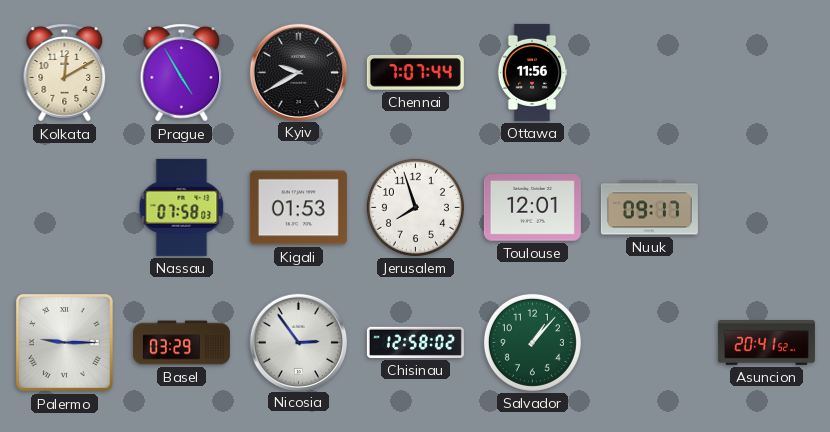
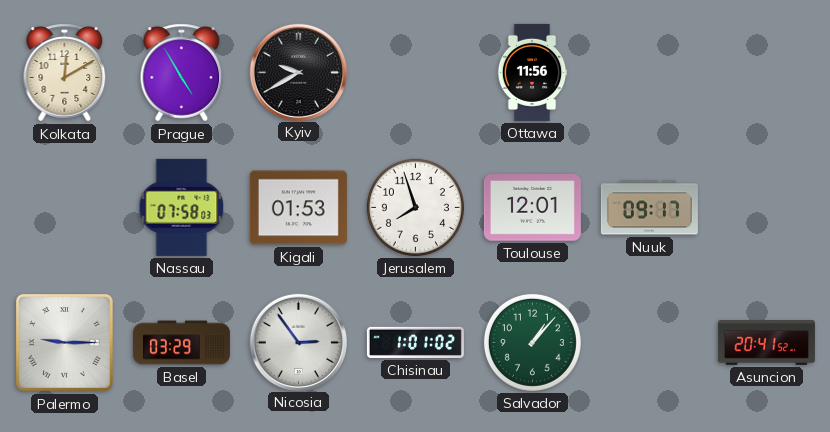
Chennai: 7:07 -> none
Chisinau: 12:58 -> 1:01
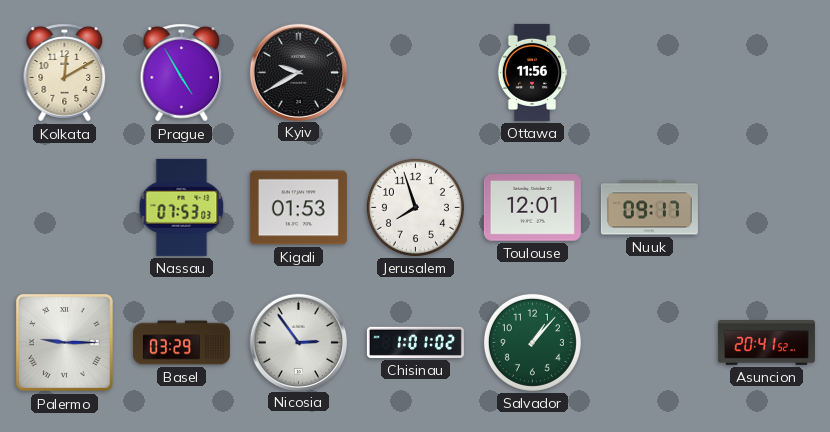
Nassau: 07:58 -> 07:53
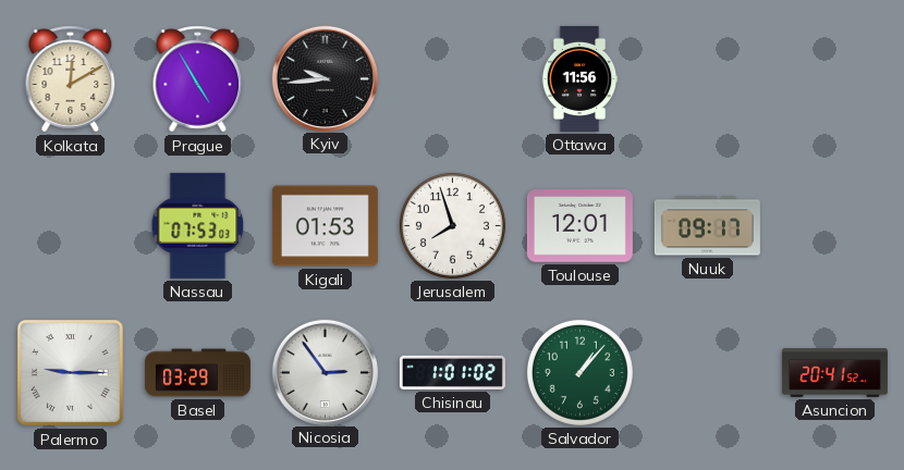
Kyiv: 9:40 -> 9:44
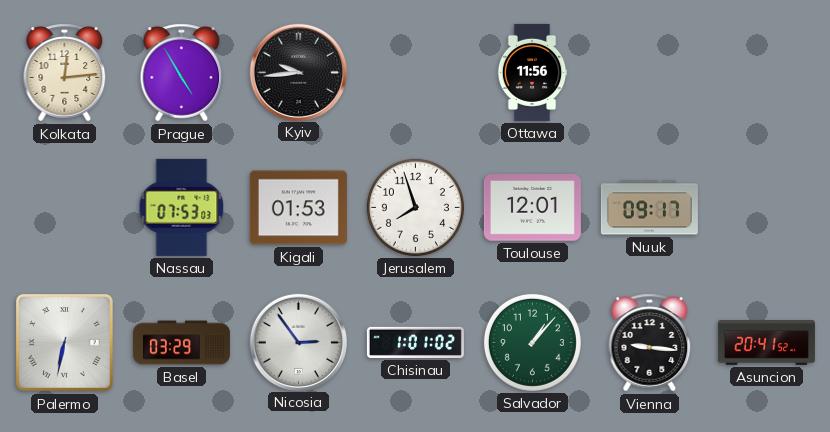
Kolkata: 12:10 -> 12:14
Palermo: 9:15 -> 6:32
Vienna: none -> 9:16
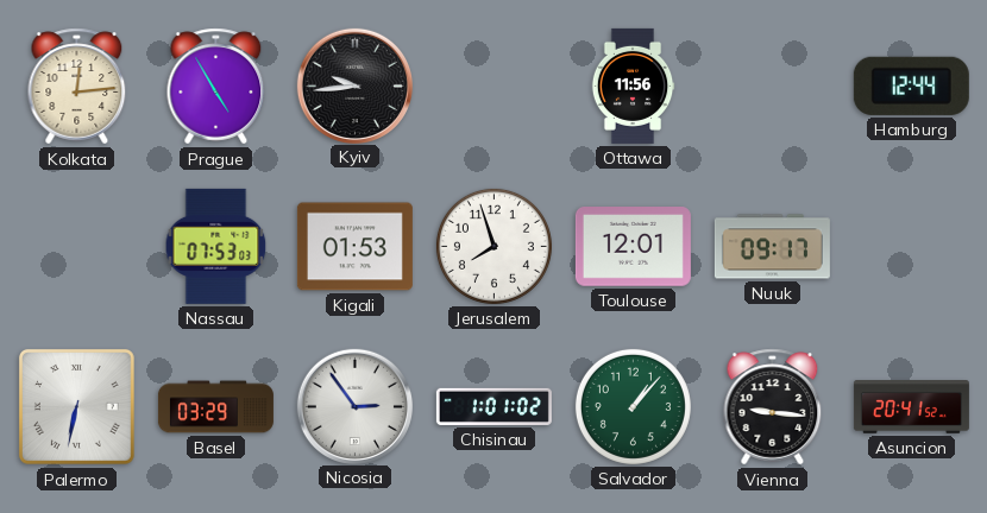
Hamburg: none -> 12:44
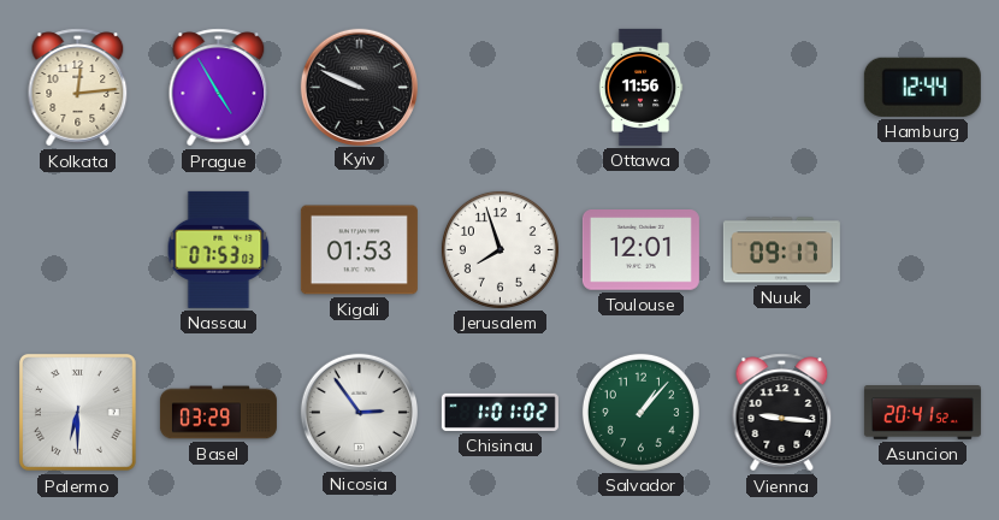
Kyiv: 9:44 -> 9:49
Palermo: 6:32 -> 6:30
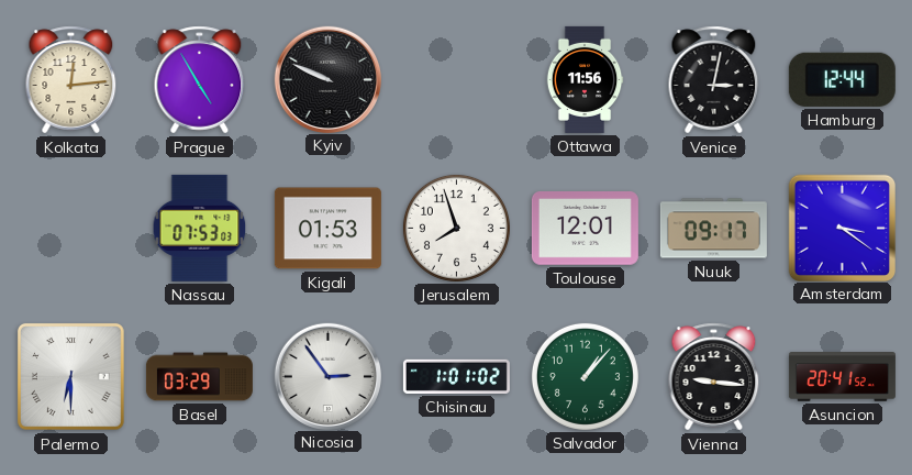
Venice: none -> 3:02
Amsterdam: none -> 3:21
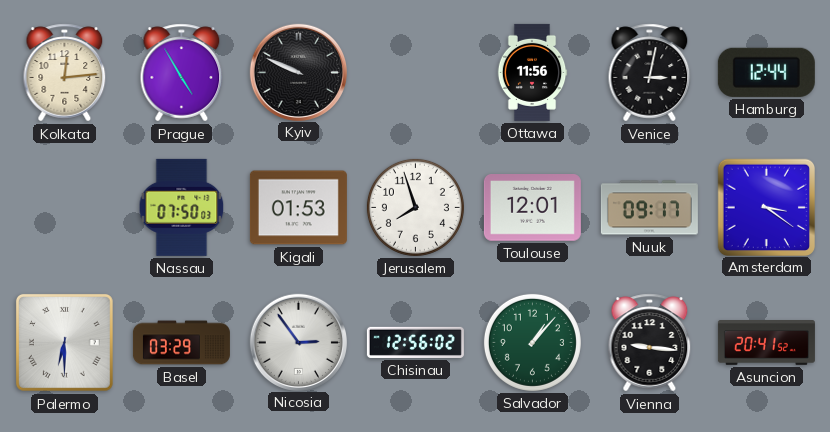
Nassau: 07:53 -> 07:50
Chisinau: 1:01 -> 12:56
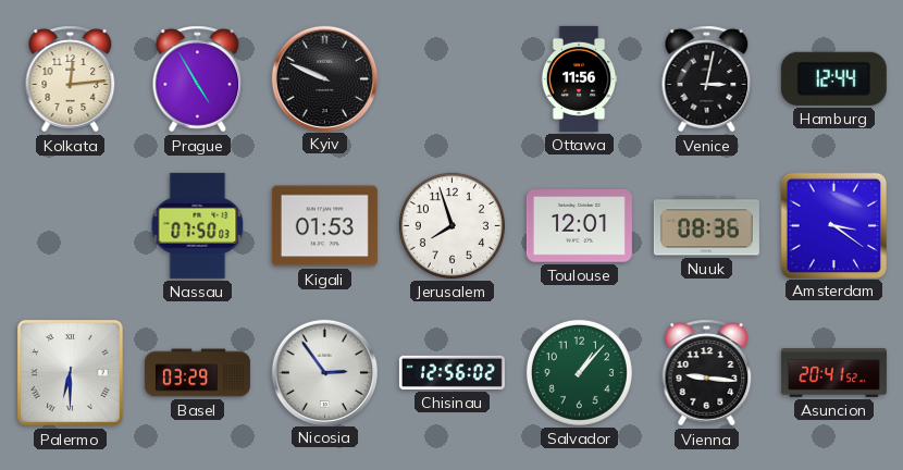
Nuuk: 09:17 -> 08:36
